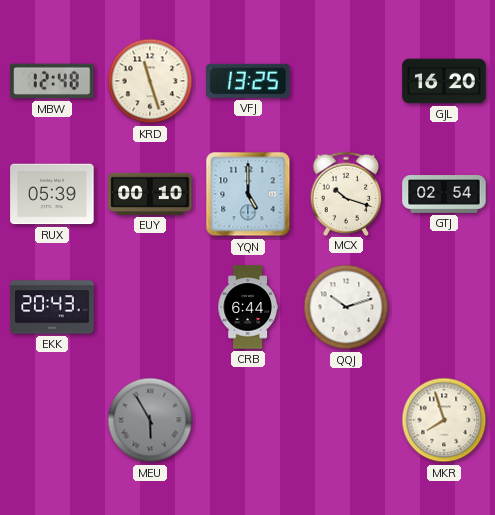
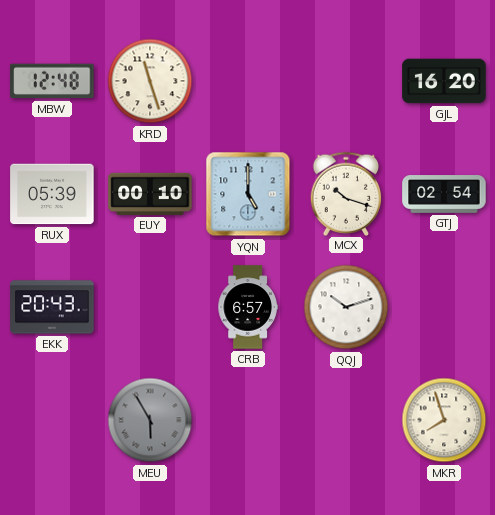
VFJ: 13:25 -> none
CRB: 6:44 -> 6:57
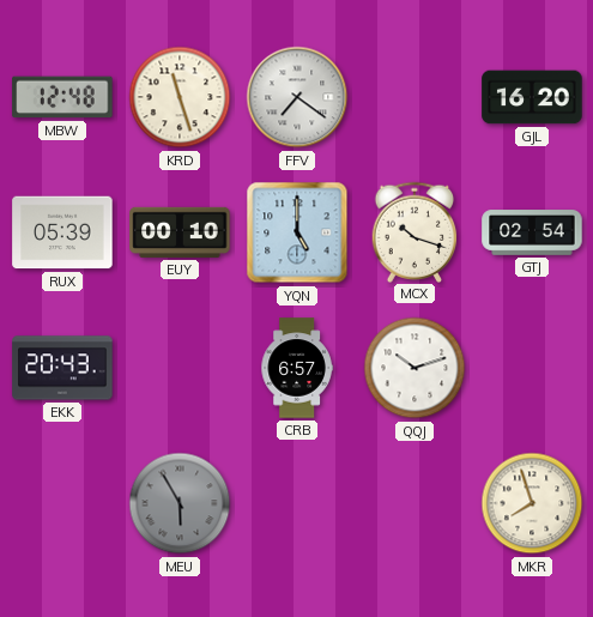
FFV: none -> 7:21
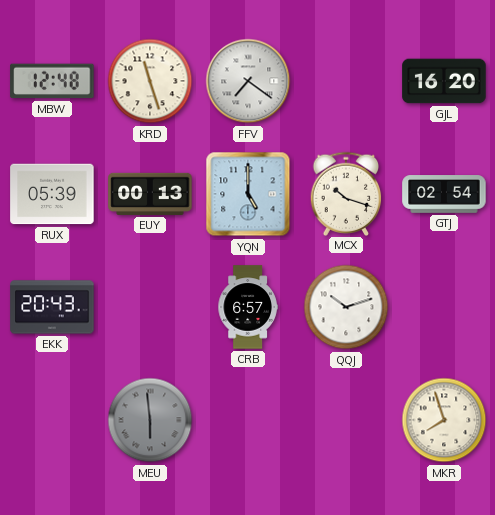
EUY: 00:10 -> 00:13
MEU: 5:55 -> 5:59
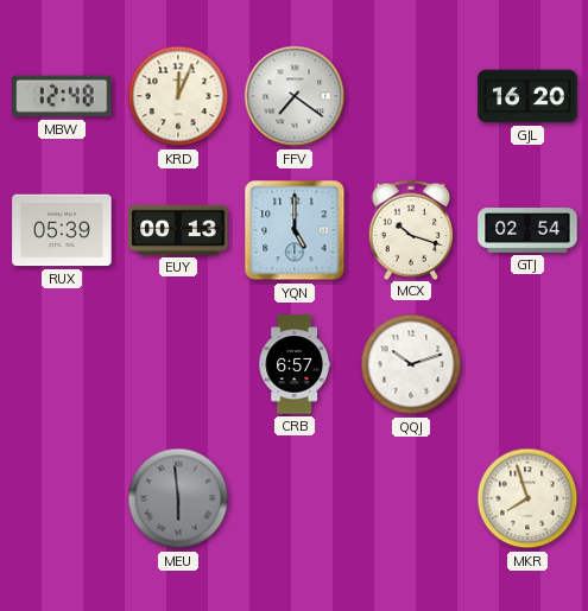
KRD: 11:27 -> 12:04
EKK: 20:43 -> none
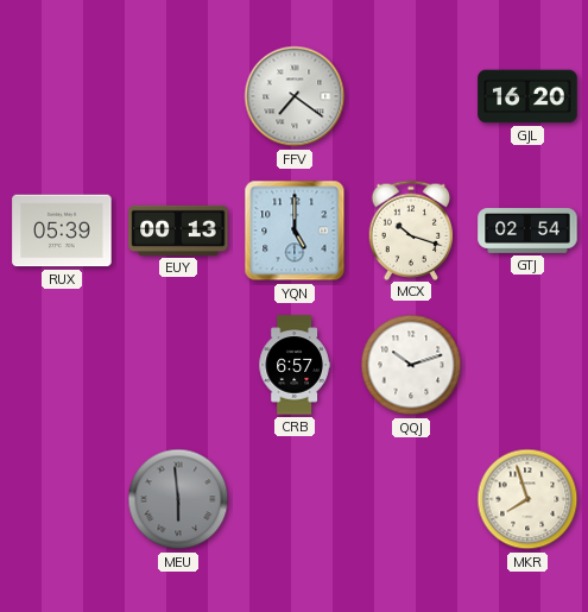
MBW: 12:48 -> none
KRD: 12:04 -> none
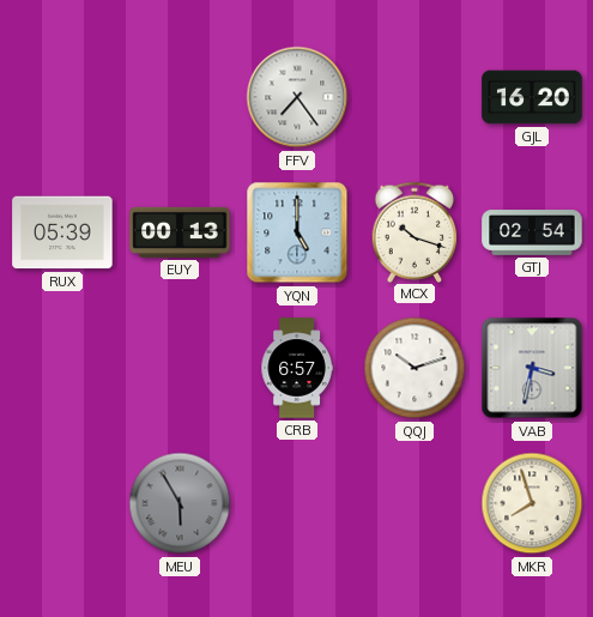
FFV: 7:21 -> 7:24
VAB: none -> 3:32
MEU: 5:59 -> 5:55
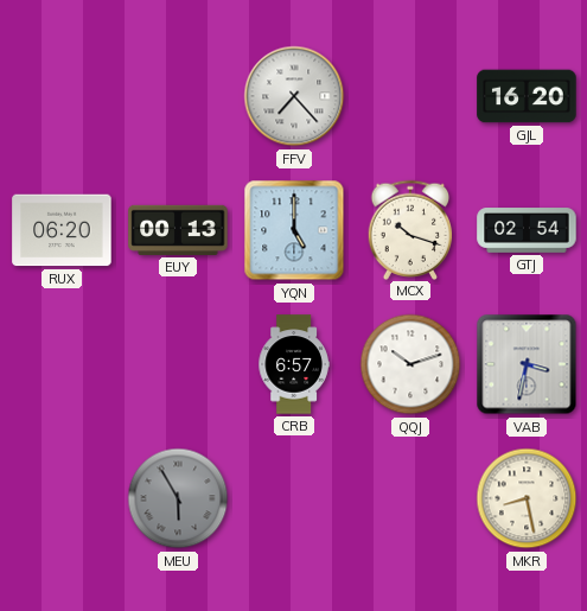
FFV: 7:24 -> 7:23
RUX: 05:39 -> 06:20
MKR: 7:57 -> 8:28
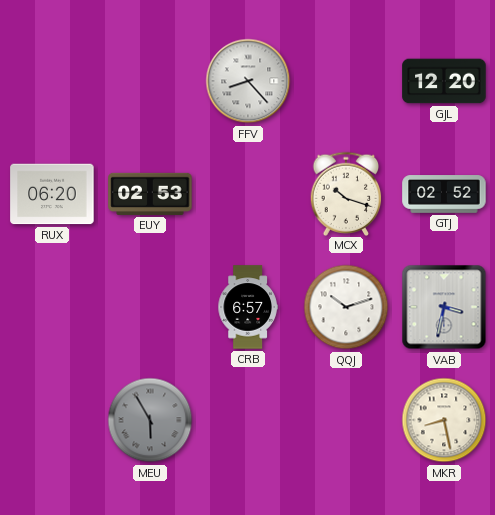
FFV: 7:23 -> 8:23
GJL: 16:20 -> 12:20
EUY: 00:13 -> 02:53
YQN: 5:00 -> none
GTJ: 02:54 -> 02:52
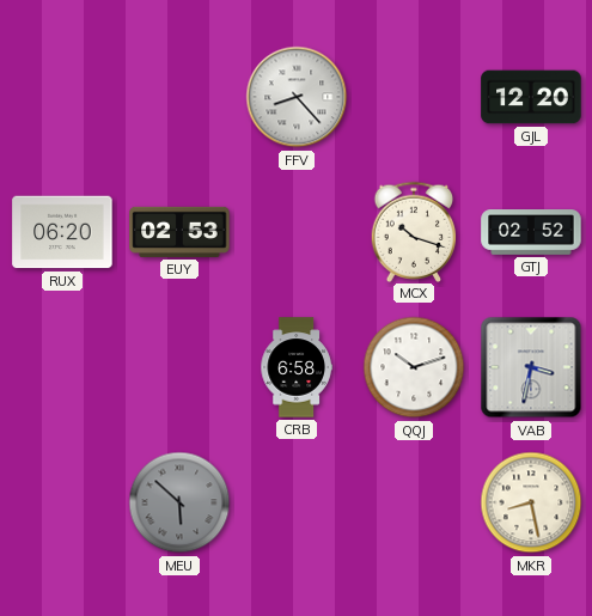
CRB: 6:57 -> 6:58
MEU: 5:55 -> 5:52
